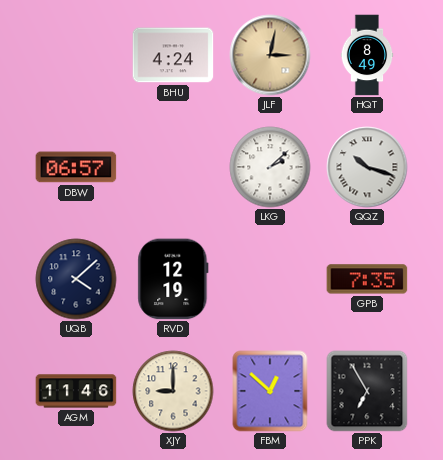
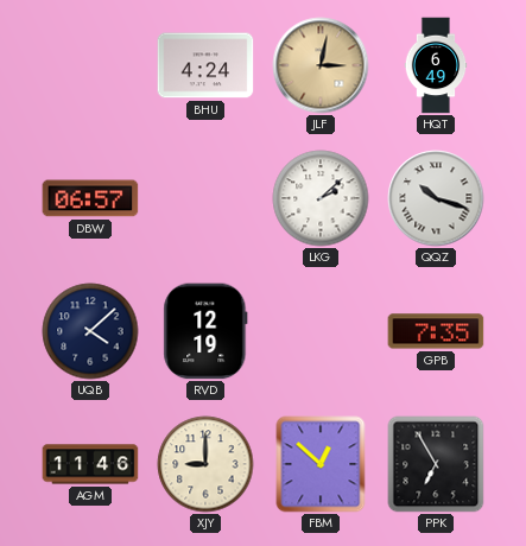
HQT: 8:49 -> 6:49
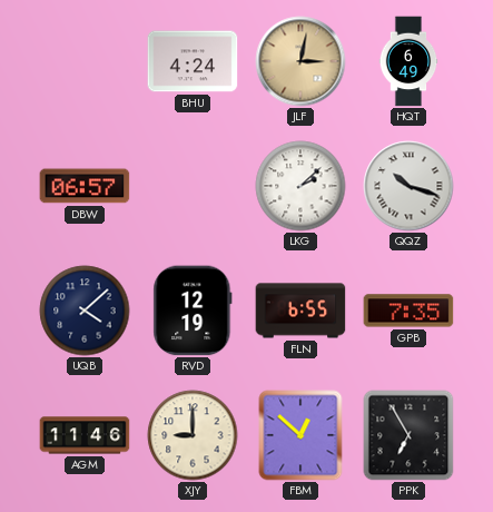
FLN: none -> 6:55
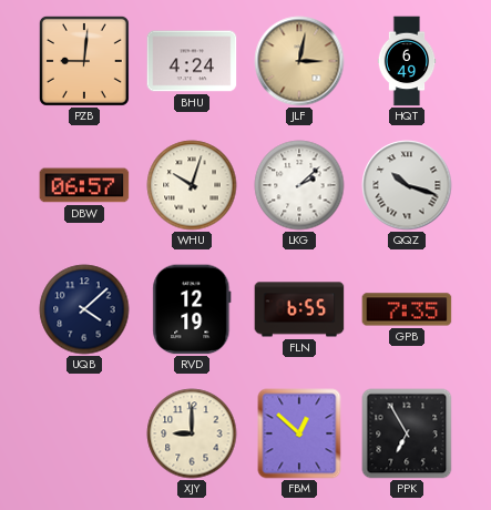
PZB: none -> 9:01
WHU: none -> 10:03
AGM: 11:46 -> none
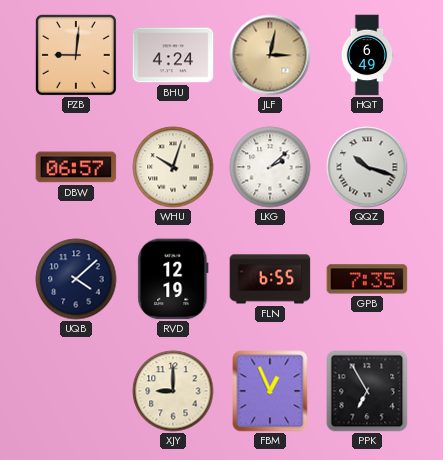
FBM: 12:52 -> 12:56
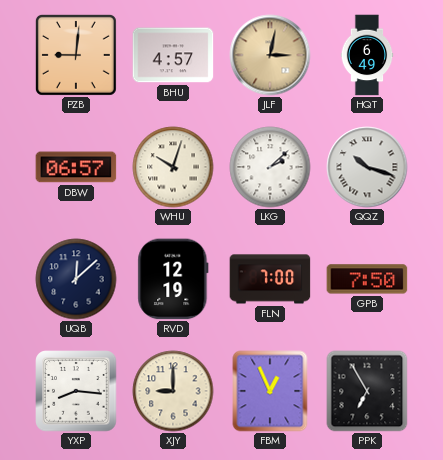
BHU: 4:24 -> 4:57
UQB: 4:08 -> 12:08
FLN: 6:55 -> 7:00
GPB: 7:35 -> 7:50
YXP: none -> 8:16
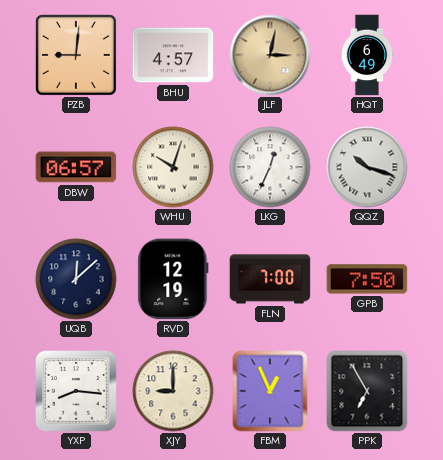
LKG: 2:08 -> 12:34
